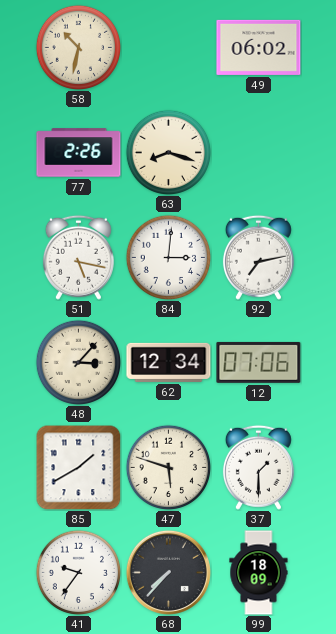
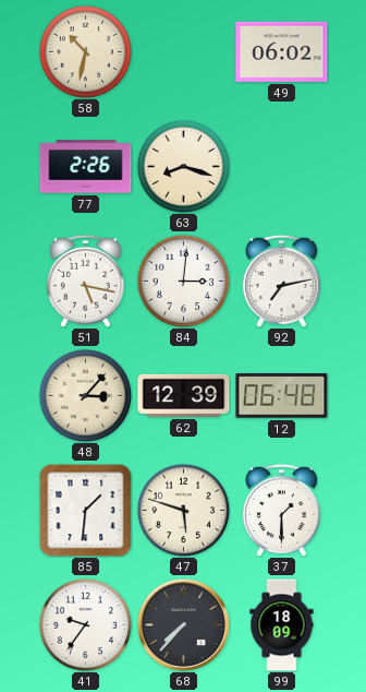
62: 12:34 -> 12:39
12: 07:06 -> 06:48
85: 1:40 -> 1:31
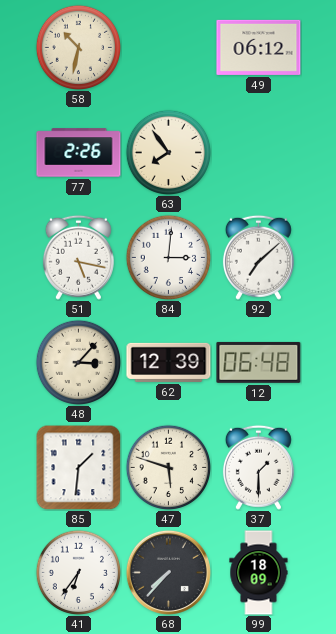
49: 06:02 -> 06:12
63: 8:18 -> 7:54
92: 7:13 -> 7:08
41: 9:36 -> 6:36
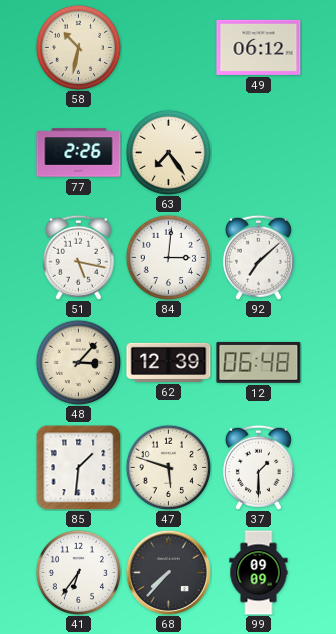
63: 7:54 -> 7:24
99: 18:09 -> 09:09
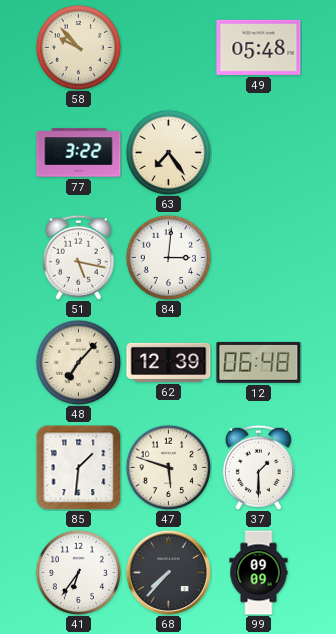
58: 10:32 -> 9:53
49: 06:12 -> 05:48
77: 2:26 -> 3:22
92: 7:08 -> none
48: 3:07 -> 7:07
